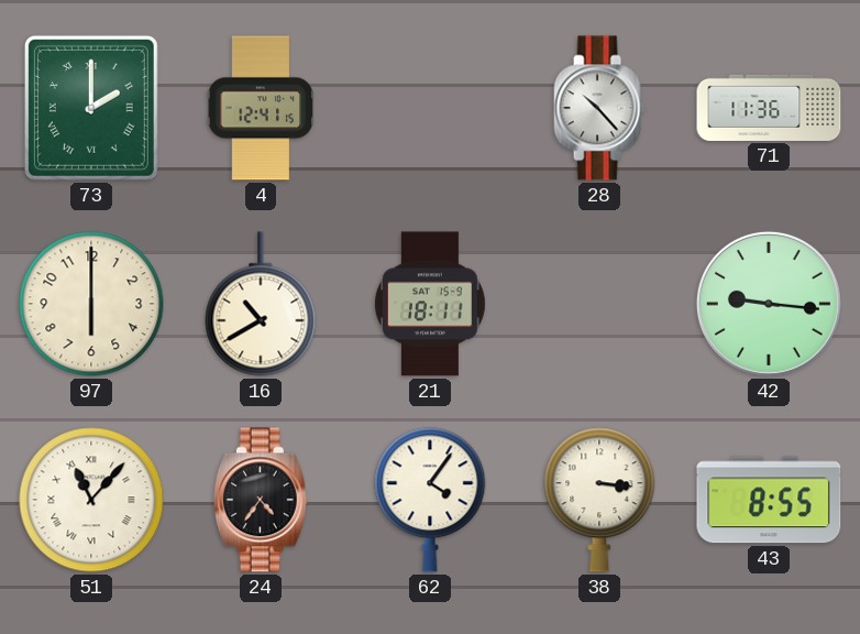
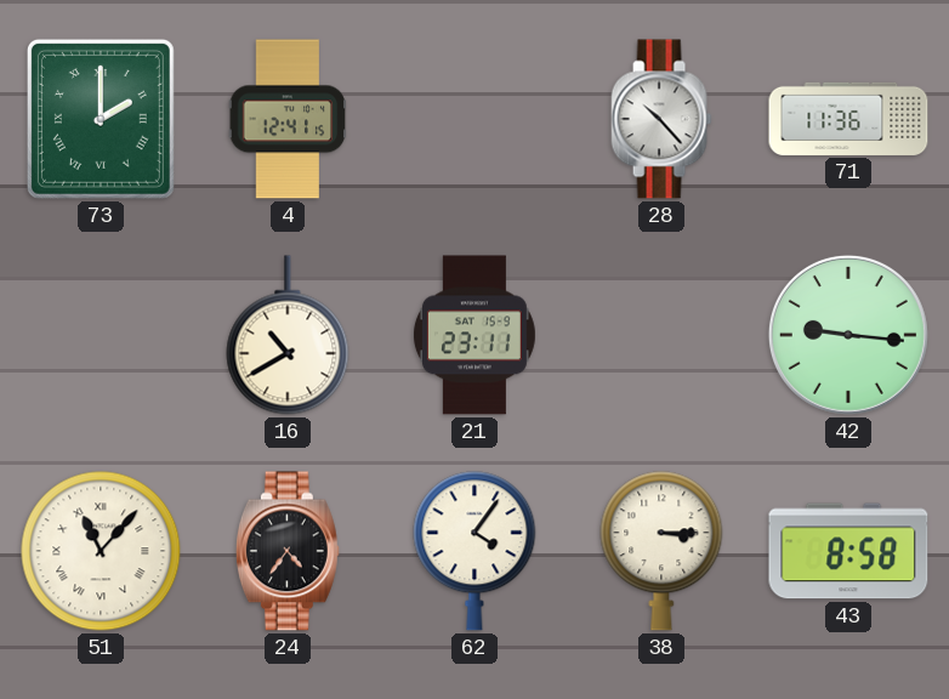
97: 6:00 -> none
21: 18:11 -> 23:11
38: 3:16 -> 3:15
43: 8:55 -> 8:58
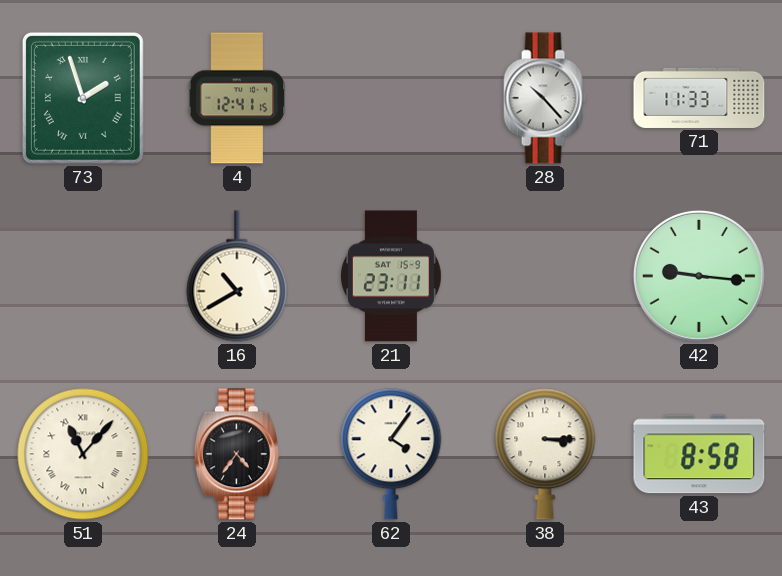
73: 2:00 -> 1:57
71: 11:36 -> 11:33
